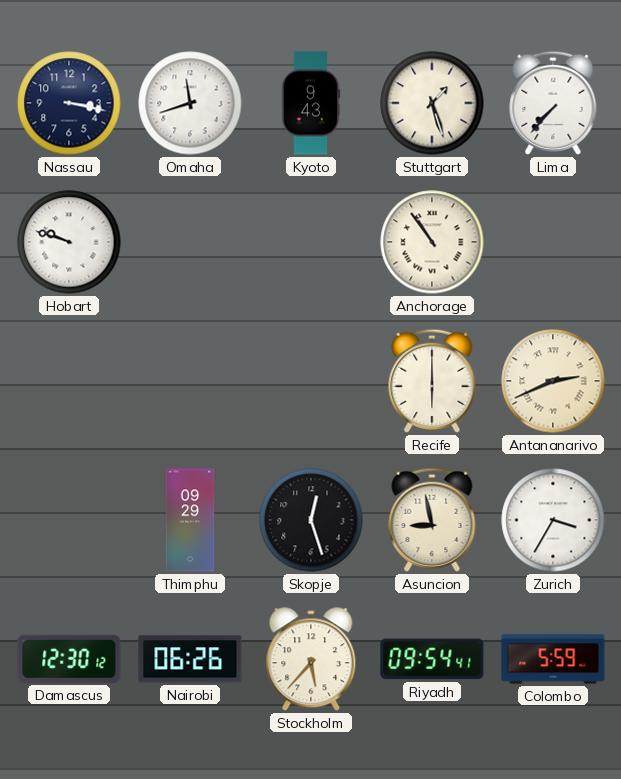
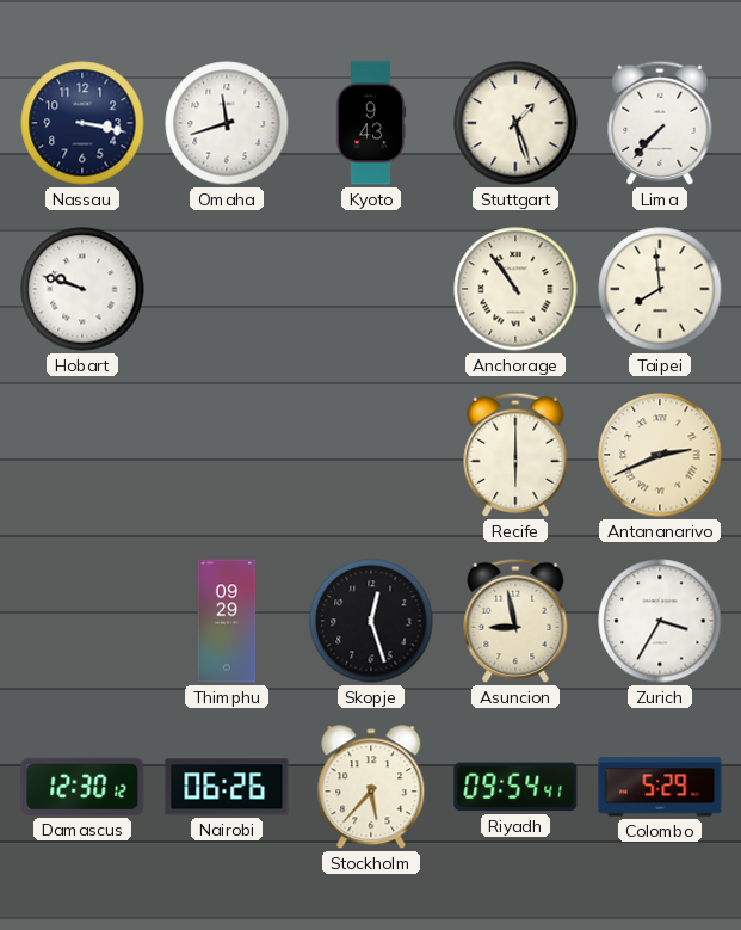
Taipei: none -> 7:59
Colombo: 5:59 -> 5:29
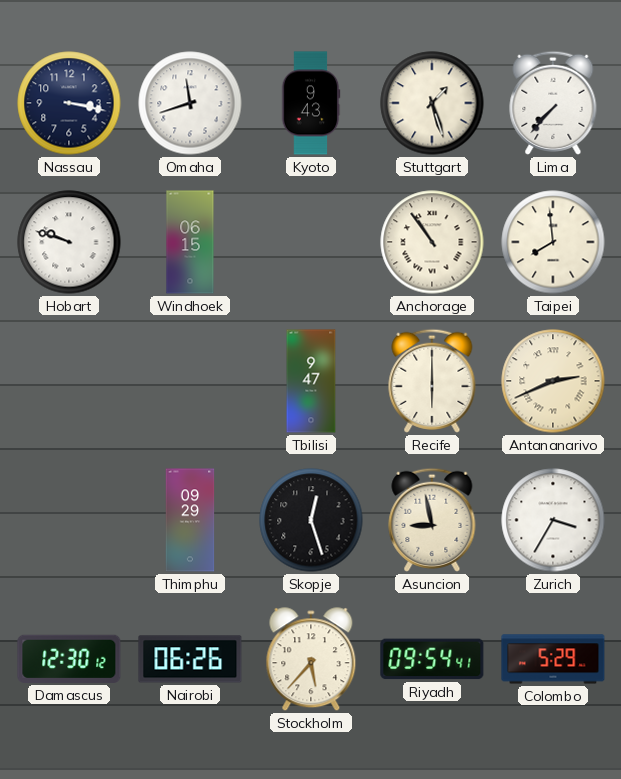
Windhoek: none -> 06:15
Tbilisi: none -> 9:47
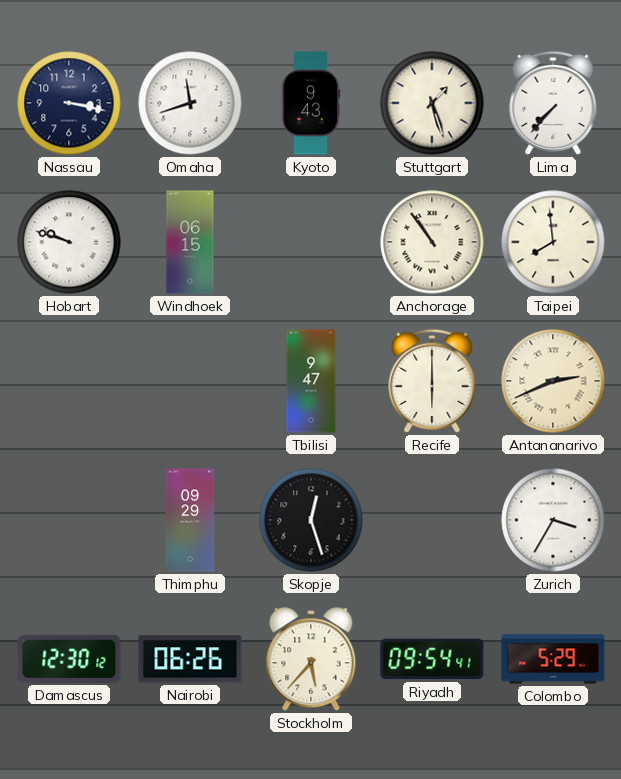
Asuncion: 8:58 -> none
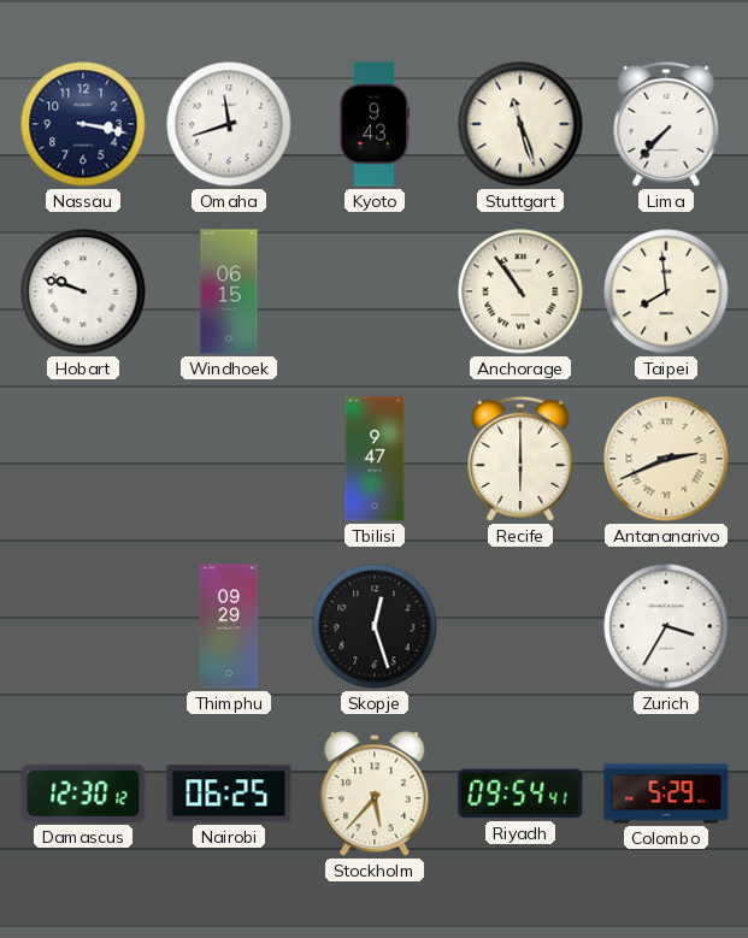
Stuttgart: 1:27 -> 11:27
Nairobi: 06:26 -> 06:25
